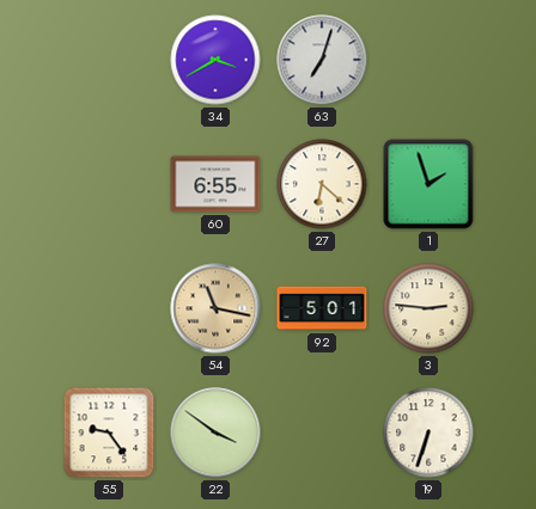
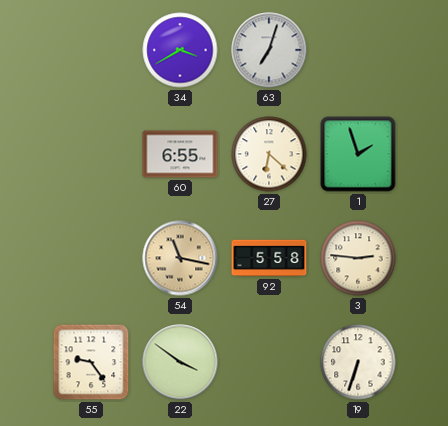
92: 5:01 -> 5:58
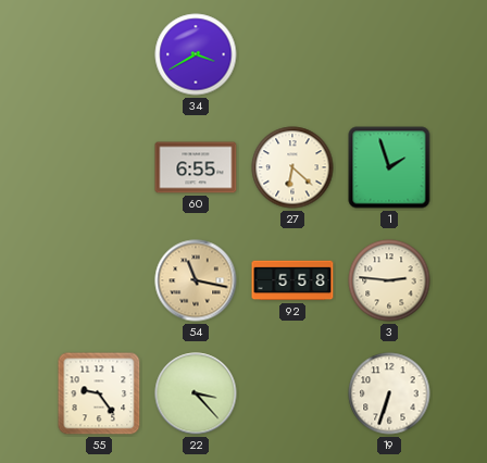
63: 7:03 -> none
22: 3:51 -> 3:23
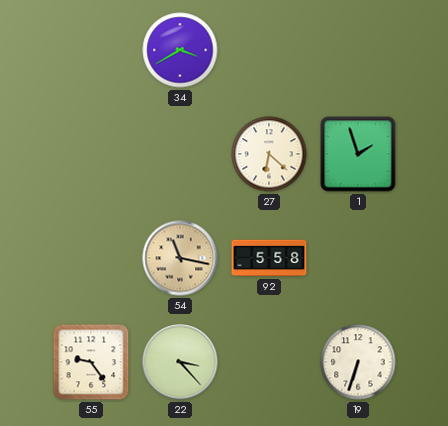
60: 6:55 -> none
3: 2:46 -> none
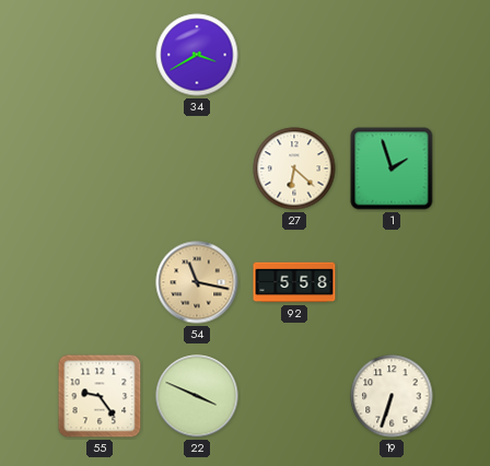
22: 3:23 -> 3:49
